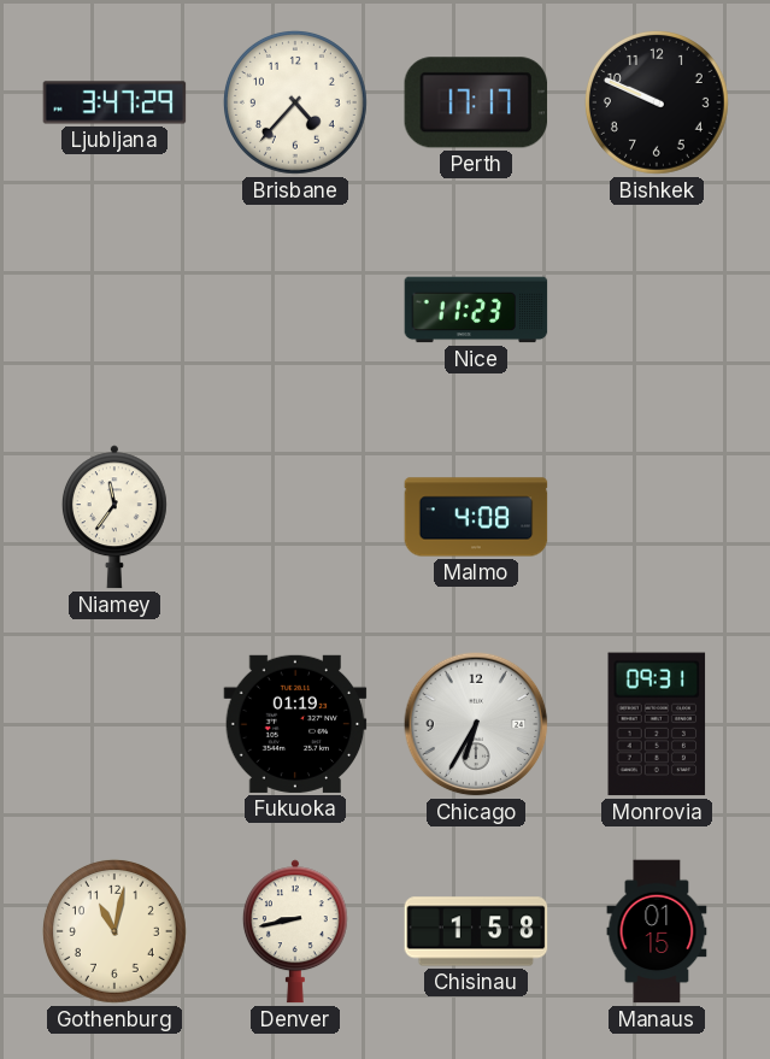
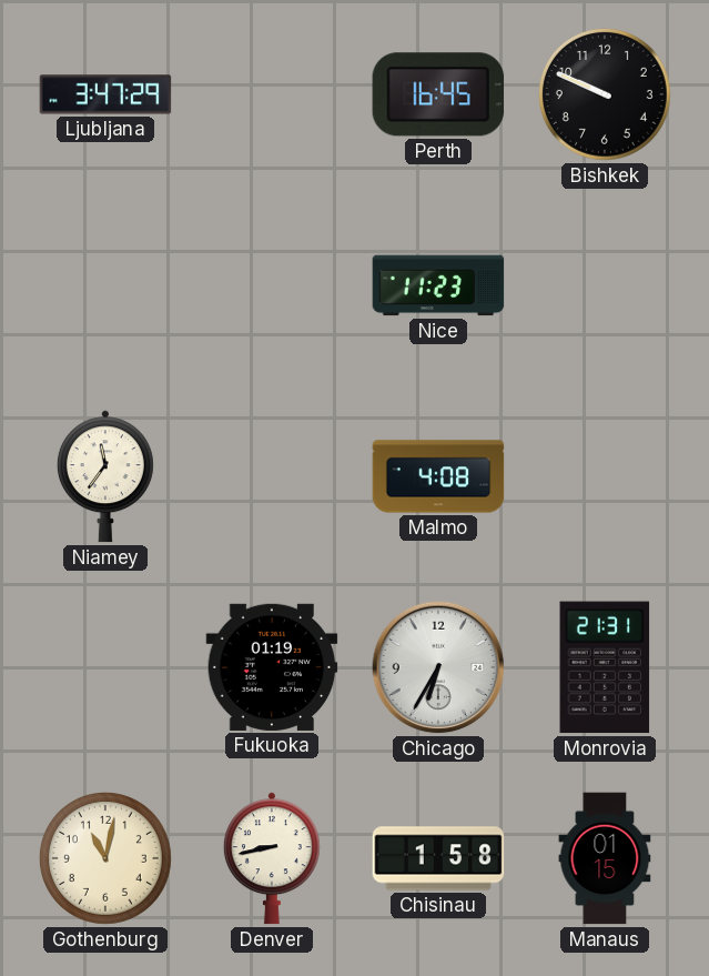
Brisbane: 4:37 -> none
Perth: 17:17 -> 16:45
Monrovia: 09:31 -> 21:31
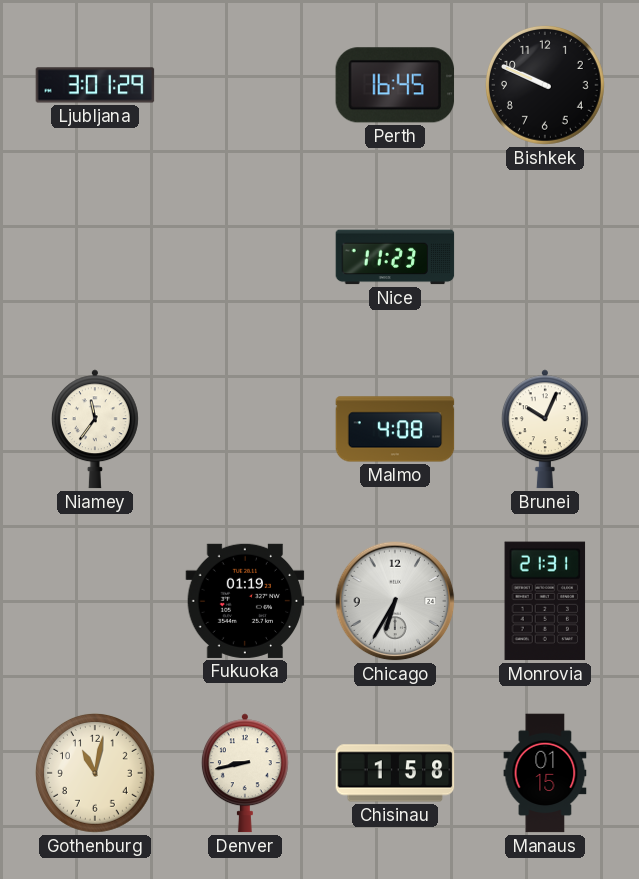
Ljubljana: 3:47 -> 3:01
Brunei: none -> 10:04
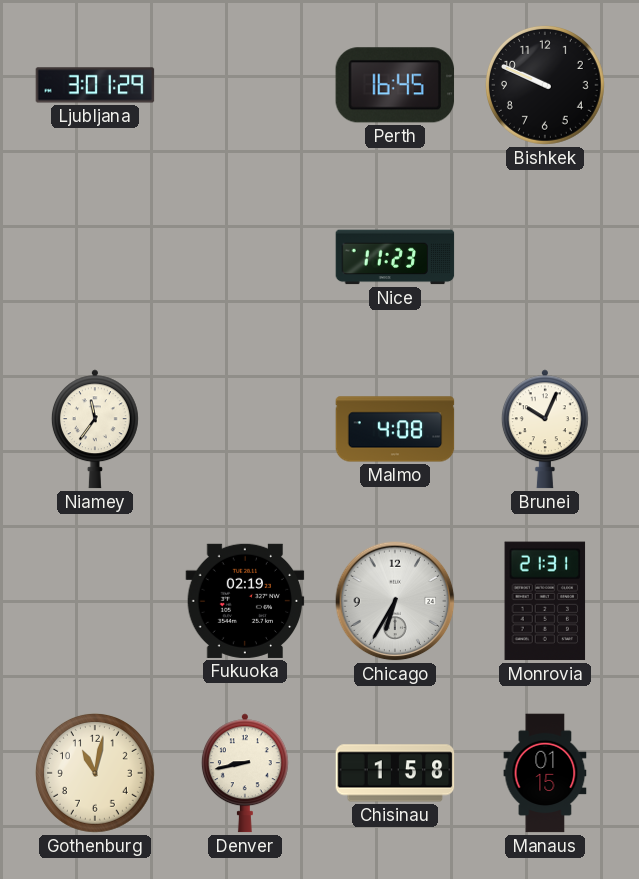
Fukuoka: 01:19 -> 02:19
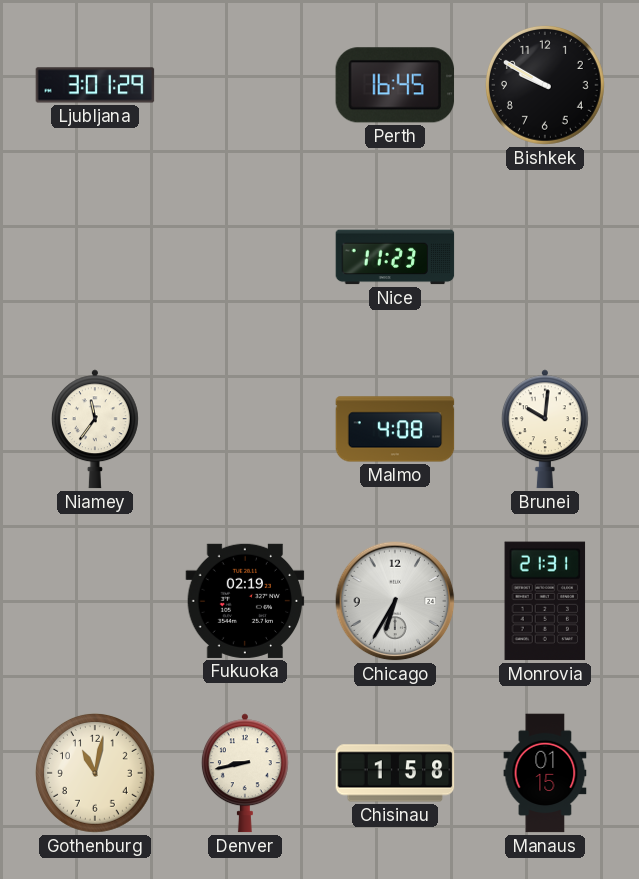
Bishkek: 9:49 -> 9:50
Brunei: 10:04 -> 10:01
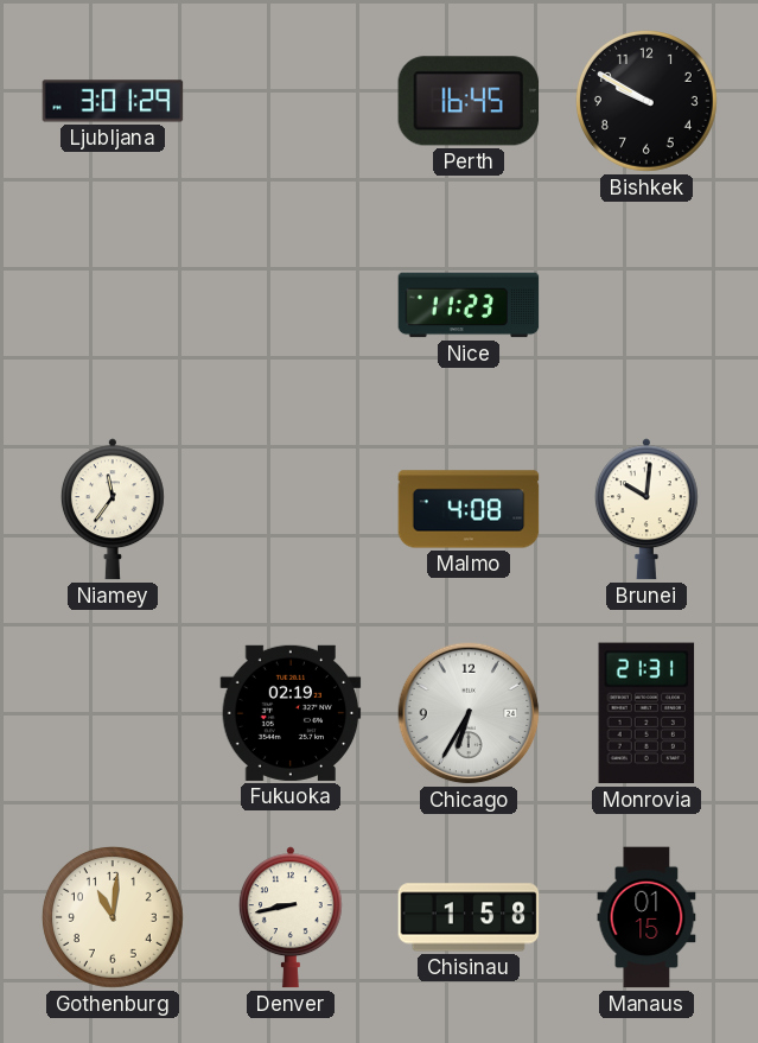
Gothenburg: 11:02 -> 11:01
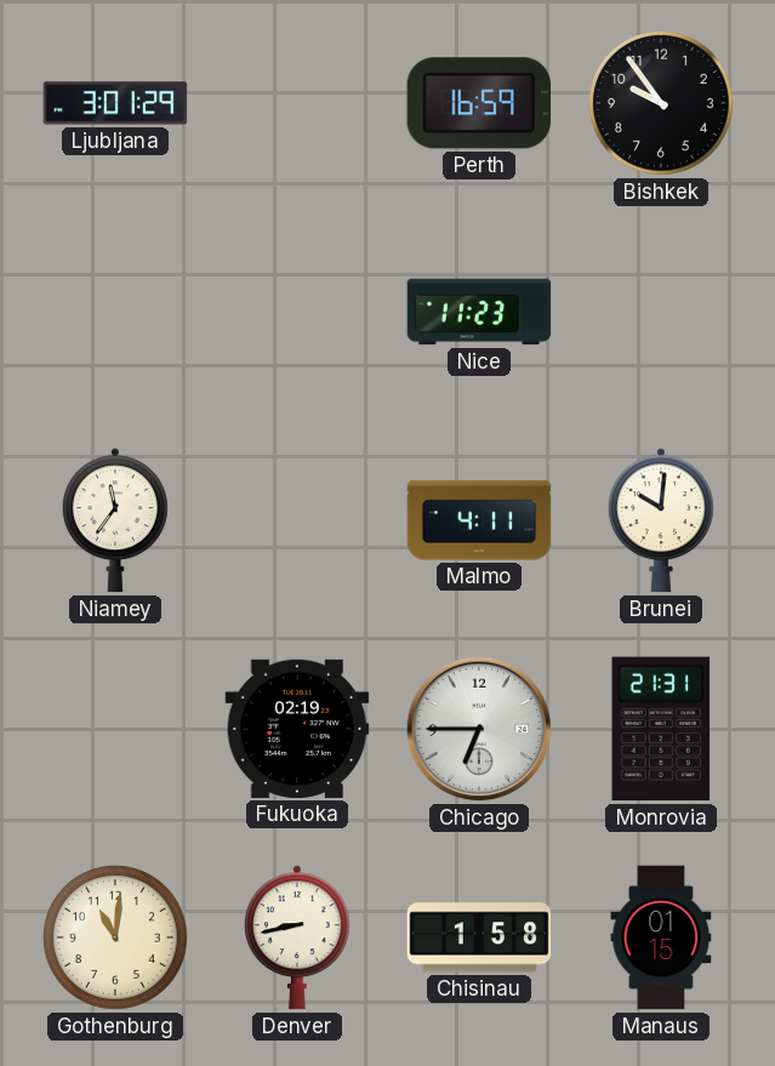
Perth: 16:45 -> 16:59
Bishkek: 9:50 -> 9:54
Malmo: 4:08 -> 4:11
Chicago: 6:35 -> 6:45
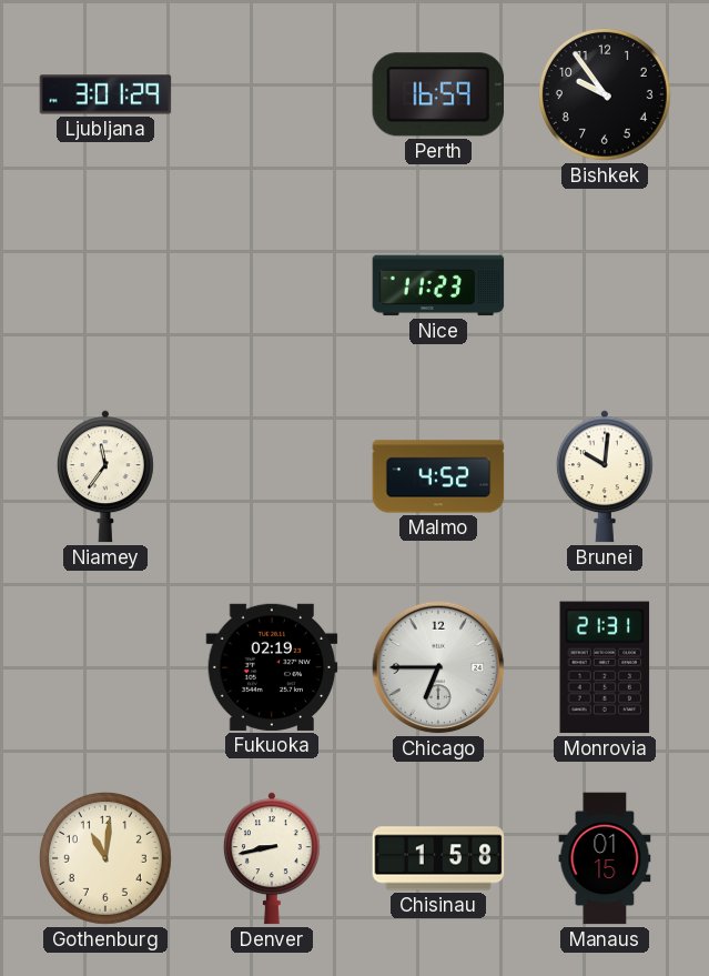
Malmo: 4:11 -> 4:52
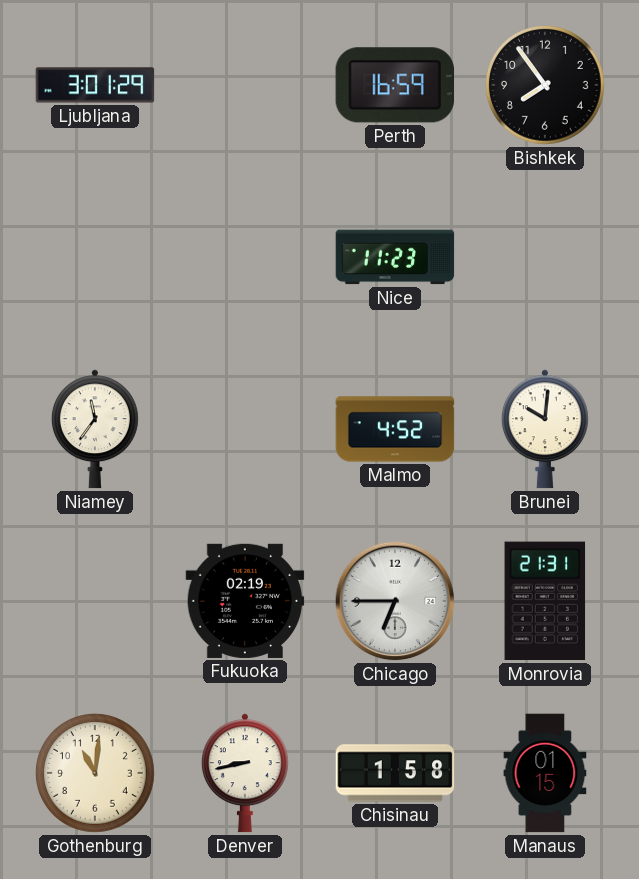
Bishkek: 9:54 -> 7:54
